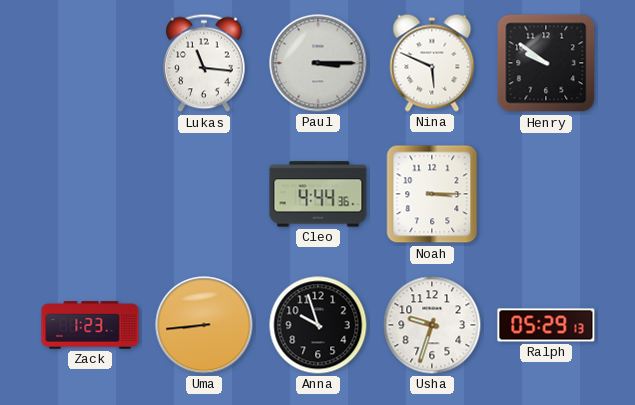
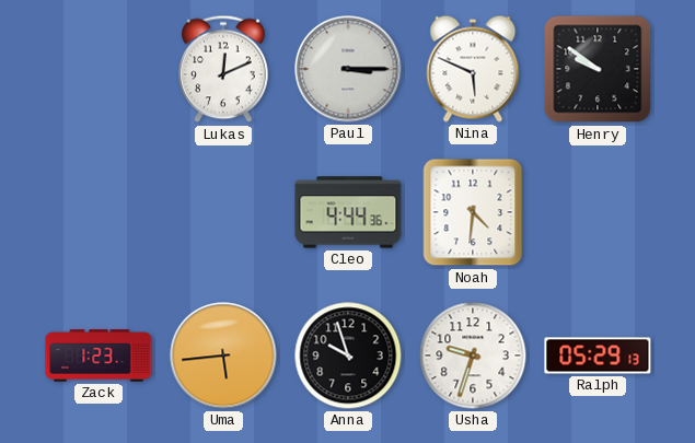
Lukas: 11:16 -> 12:11
Noah: 3:15 -> 4:31
Uma: 8:44 -> 5:44
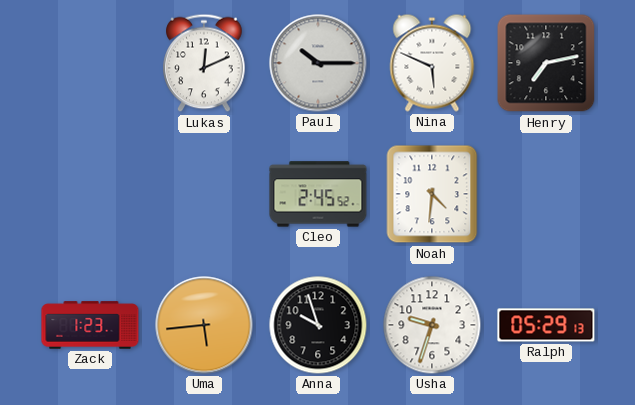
Paul: 3:15 -> 10:15
Henry: 9:51 -> 7:13
Cleo: 4:44 -> 2:45
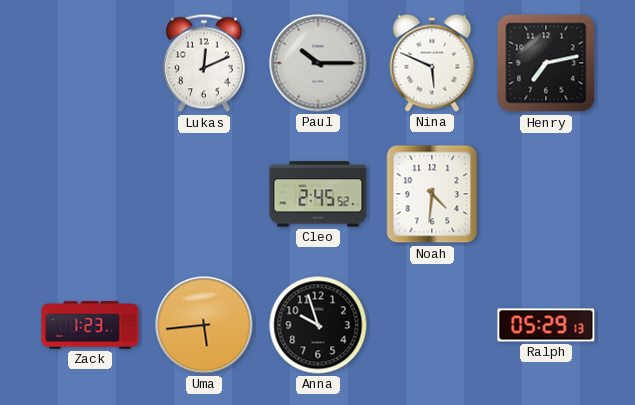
Usha: 9:33 -> none
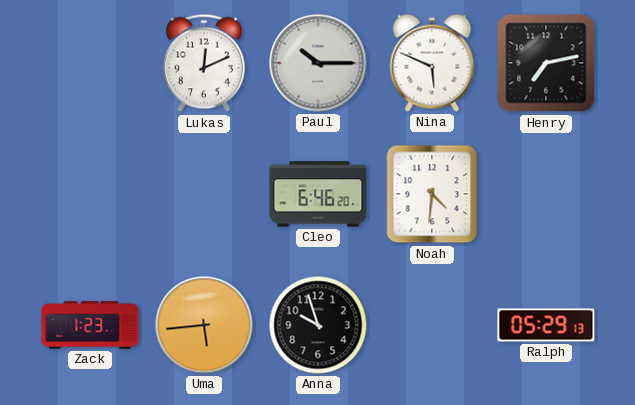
Cleo: 2:45 -> 6:46
